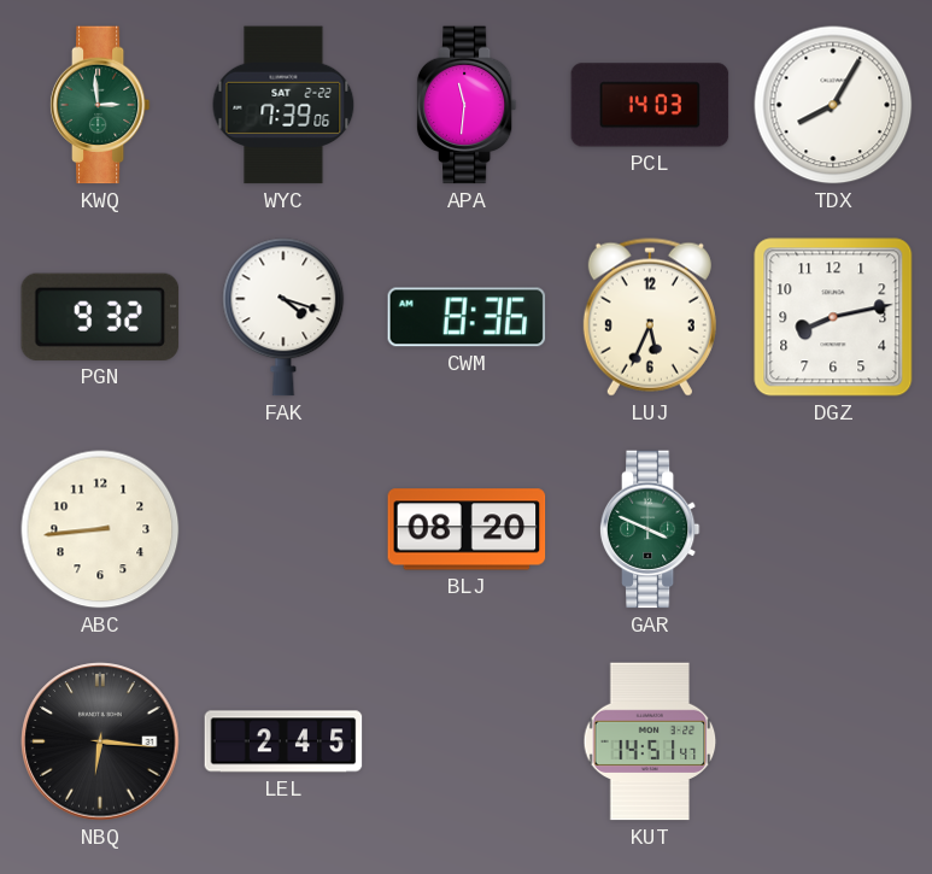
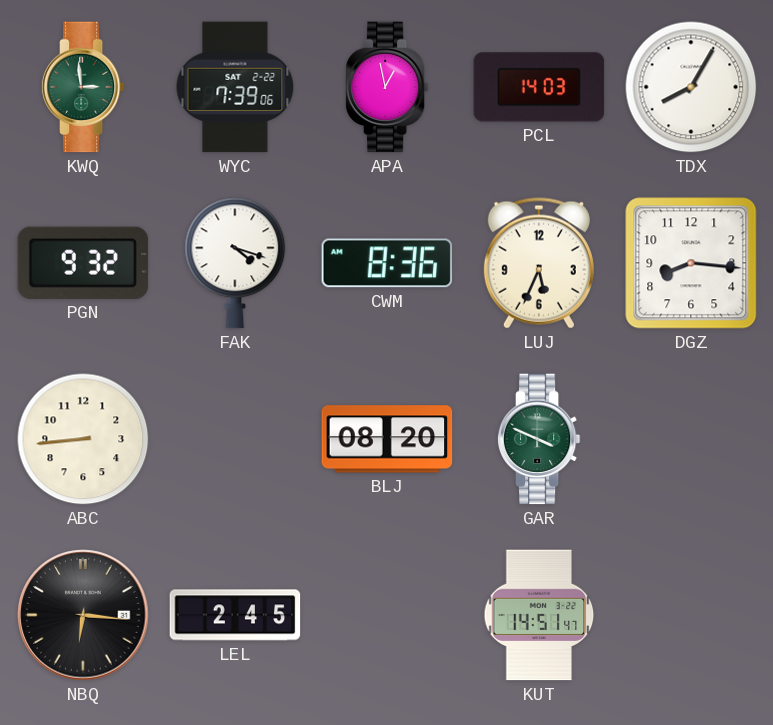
APA: 11:31 -> 12:58
DGZ: 8:13 -> 8:16
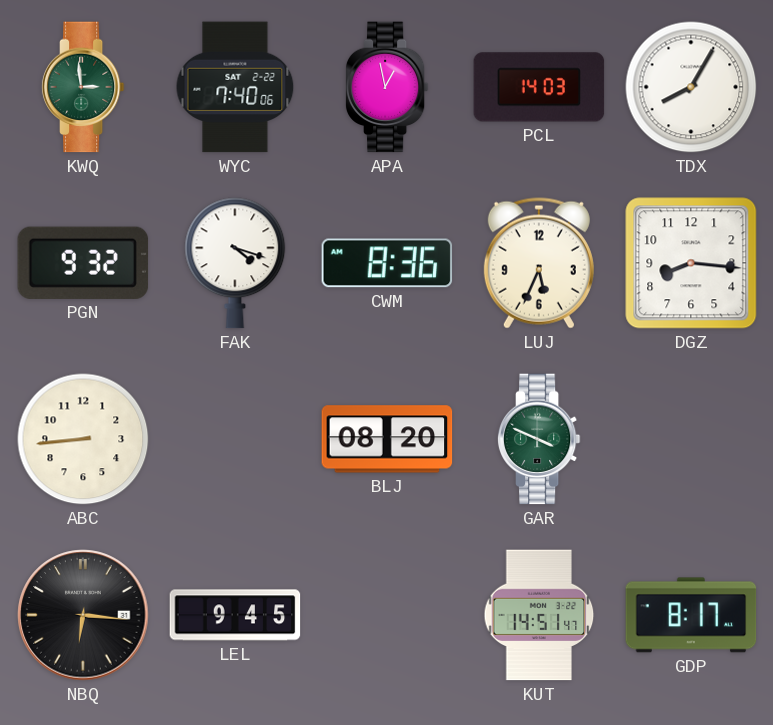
WYC: 7:39 -> 7:40
LEL: 2:45 -> 9:45
GDP: none -> 8:17
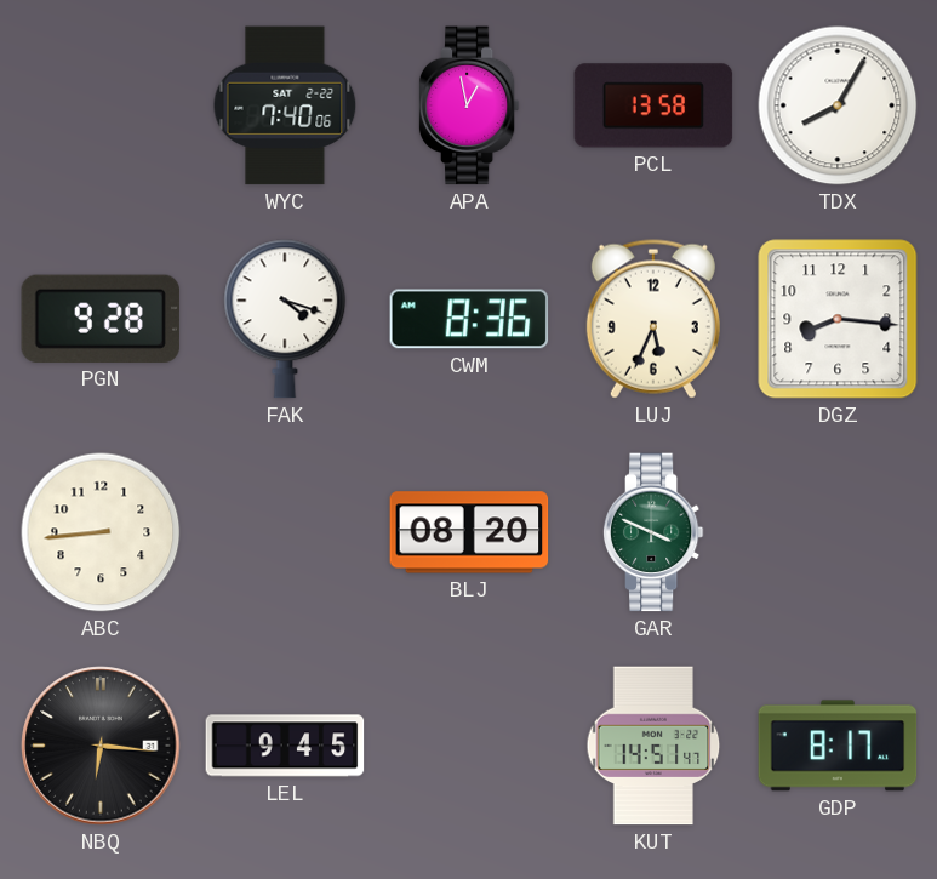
KWQ: 2:59 -> none
PCL: 14:03 -> 13:58
PGN: 9:32 -> 9:28
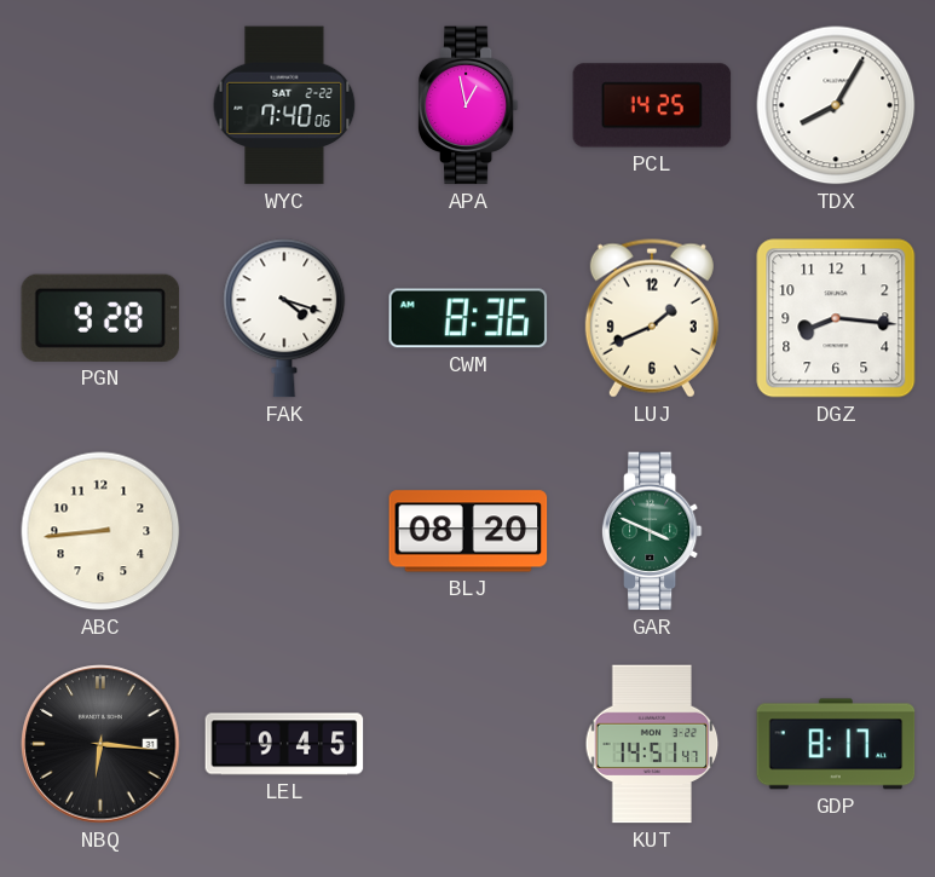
PCL: 13:58 -> 14:25
LUJ: 5:34 -> 1:41
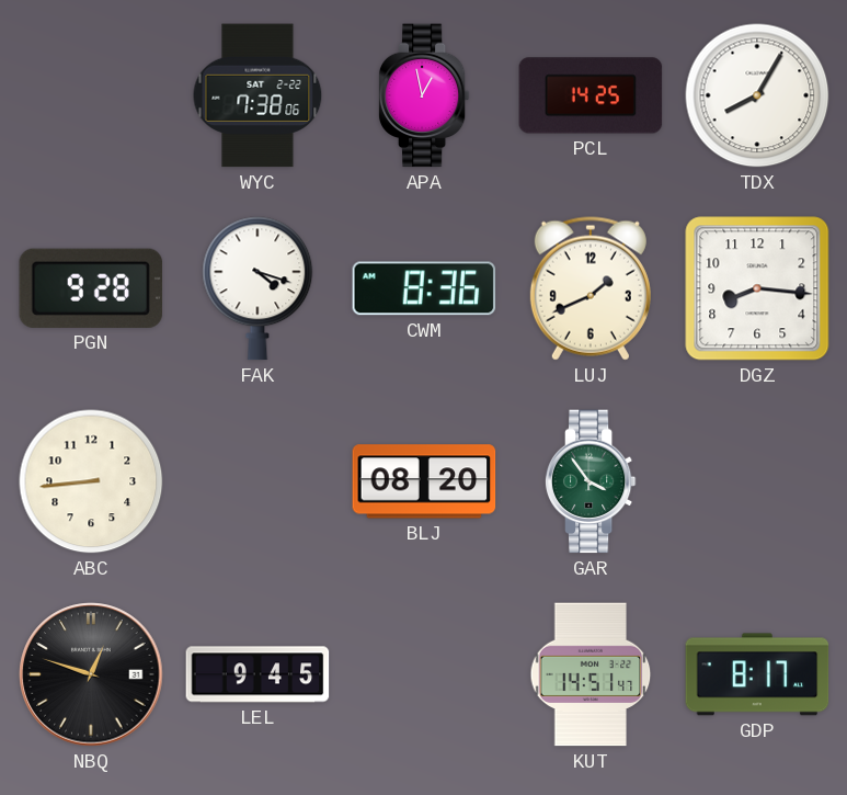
WYC: 7:40 -> 7:38
GAR: 3:49 -> 3:54
NBQ: 6:16 -> 12:48
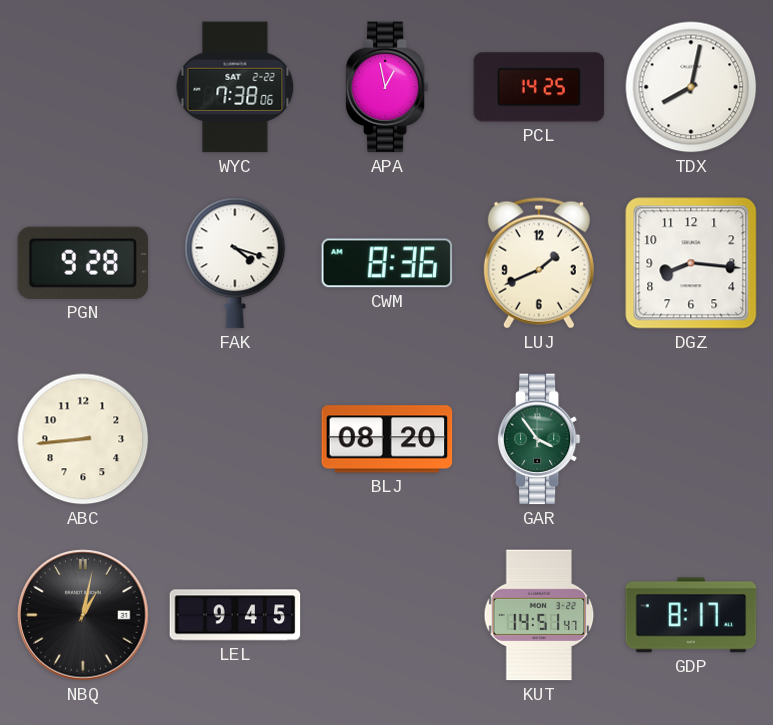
TDX: 8:05 -> 8:02
NBQ: 12:48 -> 1:02
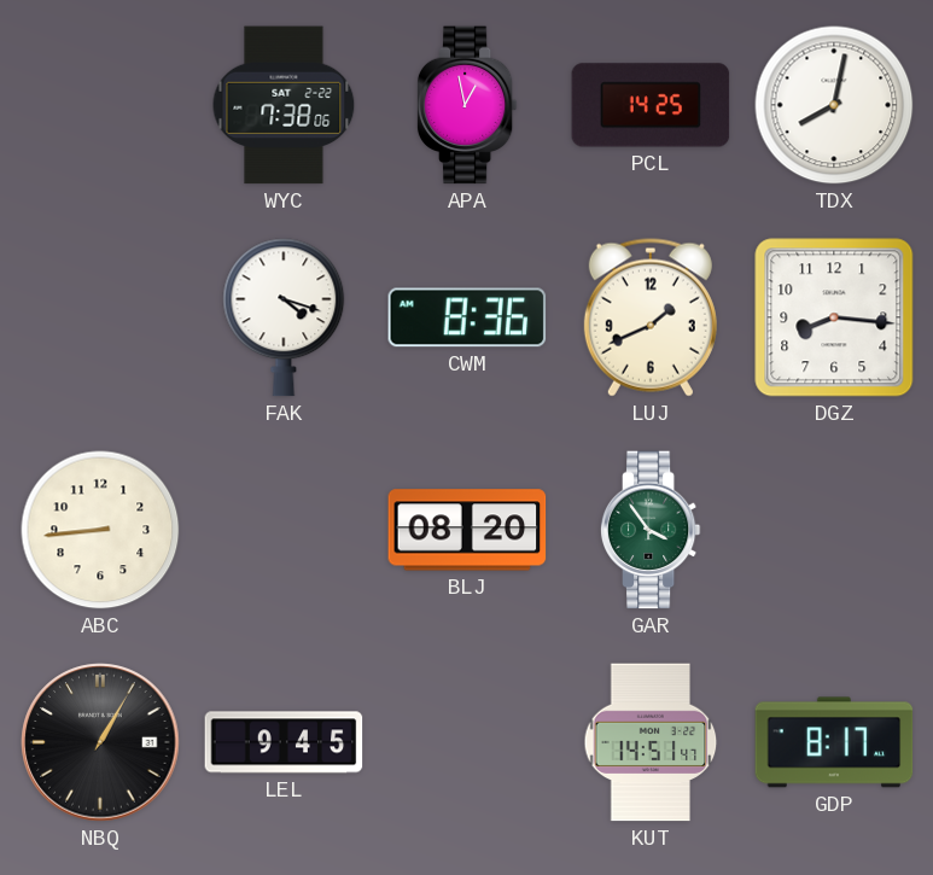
PGN: 9:28 -> none
NBQ: 1:02 -> 1:05
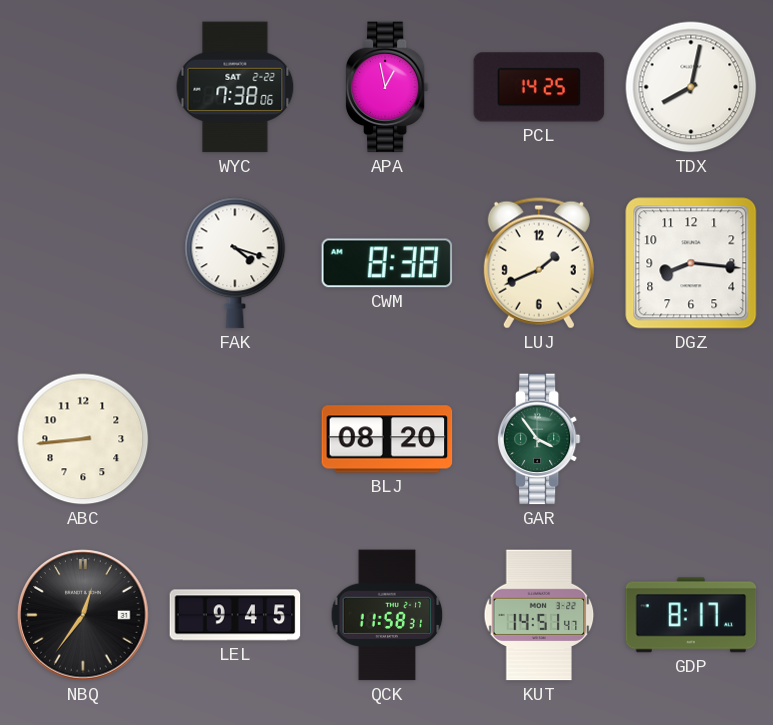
CWM: 8:36 -> 8:38
NBQ: 1:05 -> 12:36
QCK: none -> 11:58
